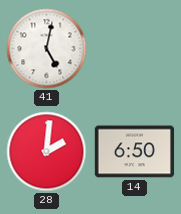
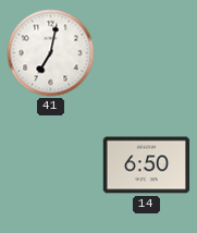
41: 5:02 -> 7:02
28: 2:01 -> none
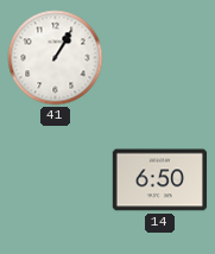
41: 7:02 -> 1:05
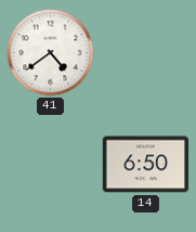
41: 1:05 -> 4:39
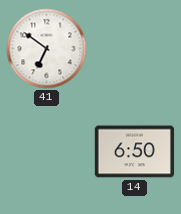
41: 4:39 -> 6:51
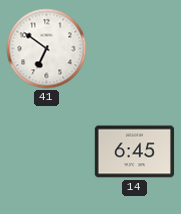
14: 6:50 -> 6:45
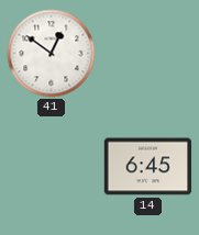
41: 6:51 -> 12:51
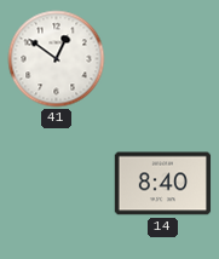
14: 6:45 -> 8:40
